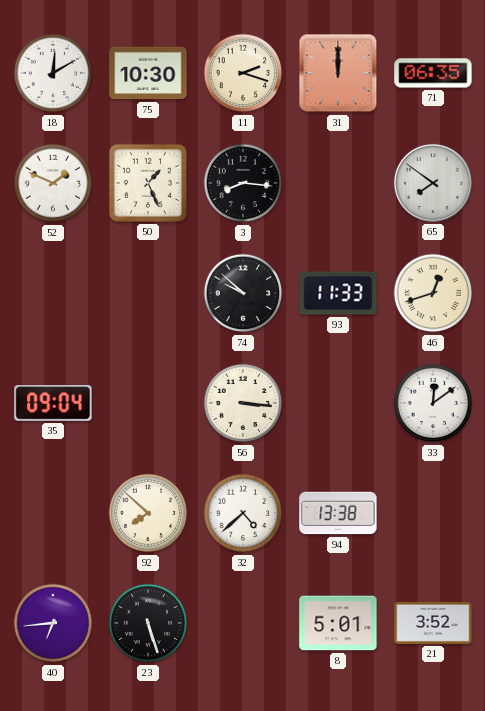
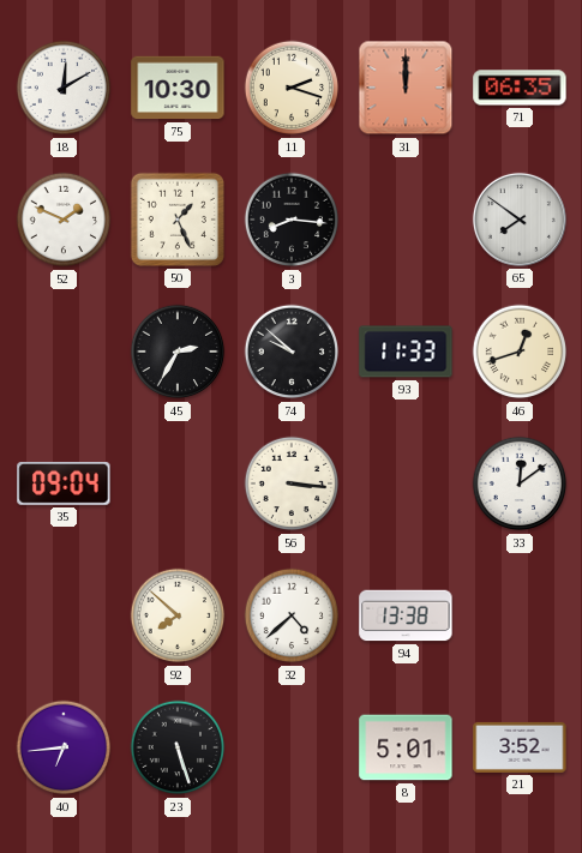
45: none -> 2:35
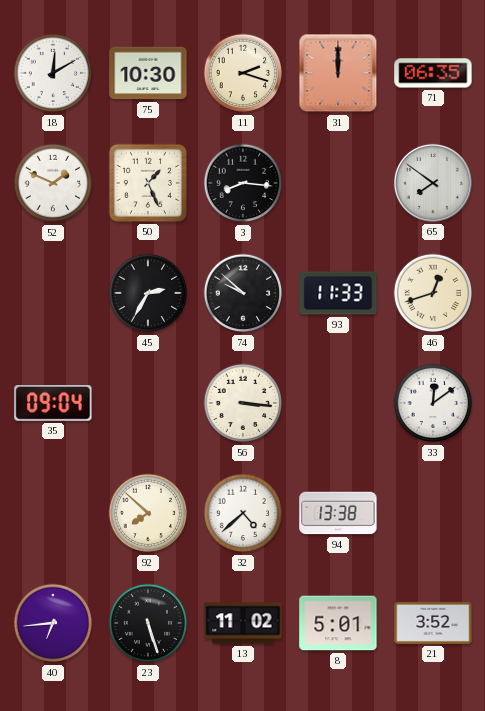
13: none -> 11:02
